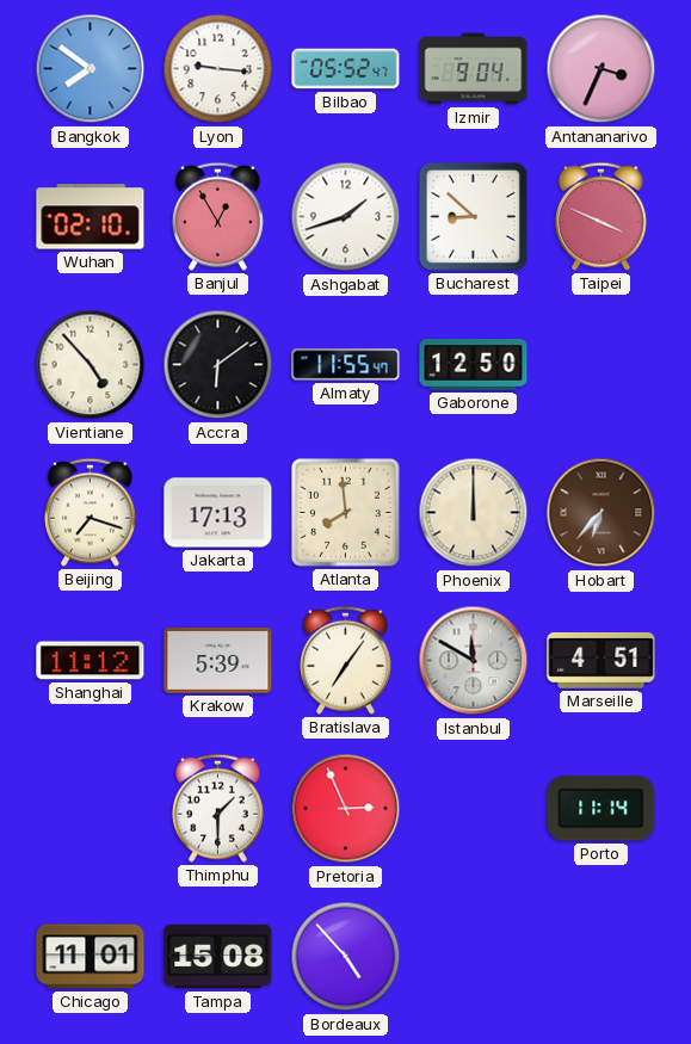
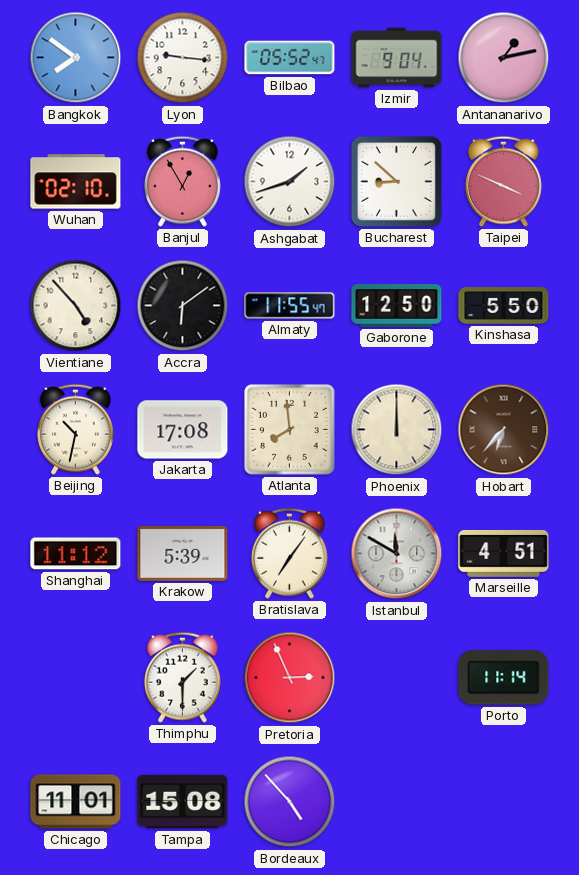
Antananarivo: 3:34 -> 1:13
Kinshasa: none -> 5:50
Beijing: 7:18 -> 10:32
Jakarta: 17:13 -> 17:08
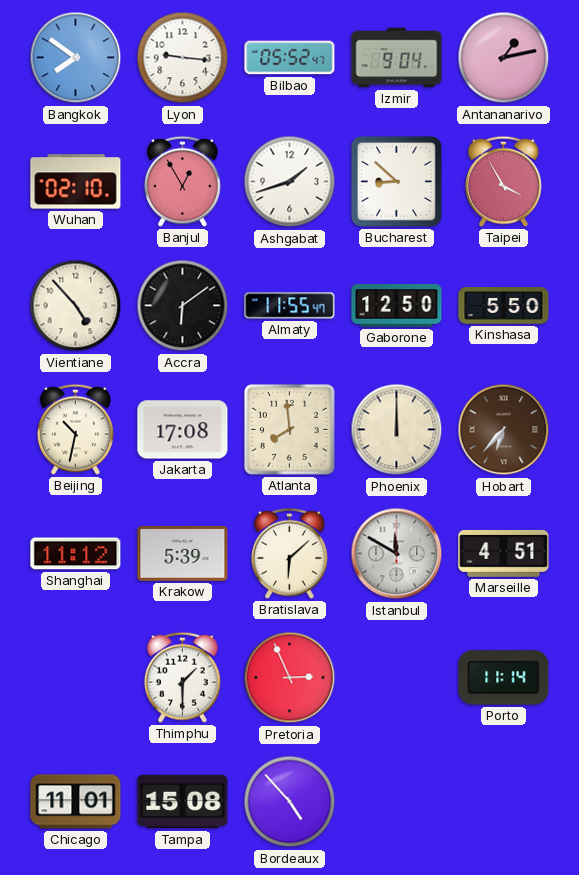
Taipei: 3:49 -> 3:55
Bratislava: 7:06 -> 6:08
